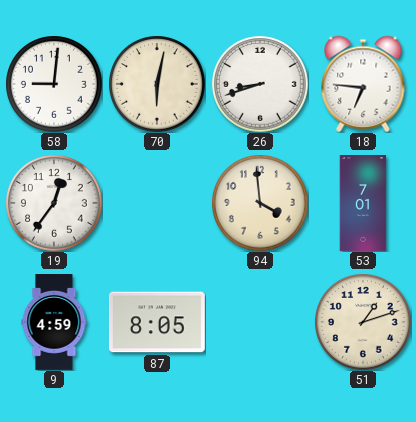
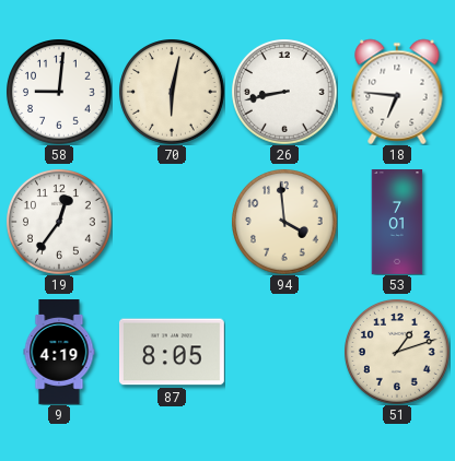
26: 8:42 -> 8:43
9: 4:59 -> 4:19
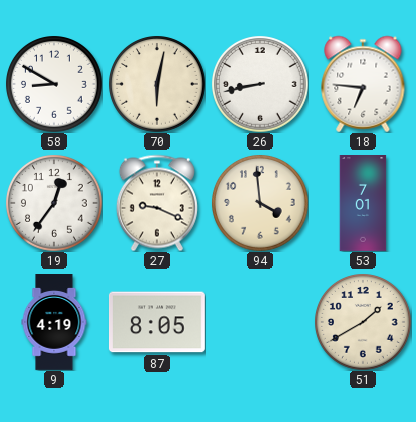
58: 9:01 -> 8:50
27: none -> 9:19
51: 1:12 -> 1:40
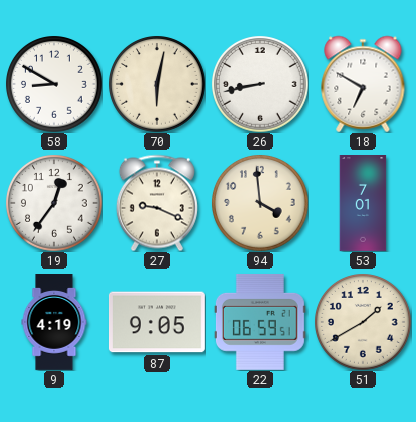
18: 6:46 -> 6:50
87: 8:05 -> 9:05
22: none -> 06:59
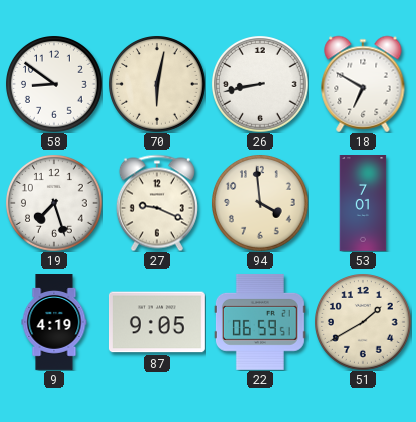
58: 8:50 -> 8:51
19: 12:36 -> 7:27
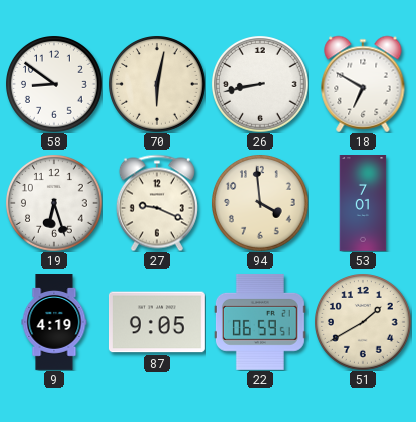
19: 7:27 -> 6:27
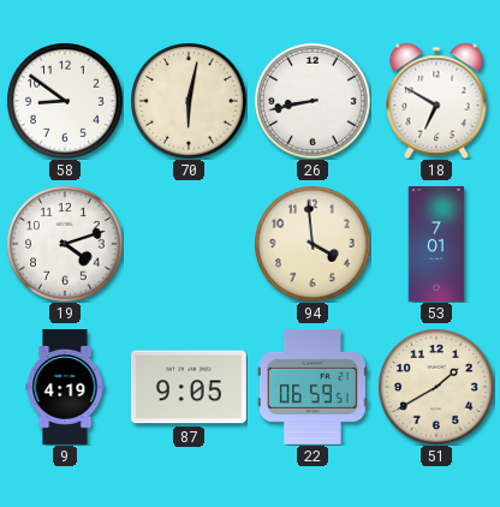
19: 6:27 -> 4:12
27: 9:19 -> none
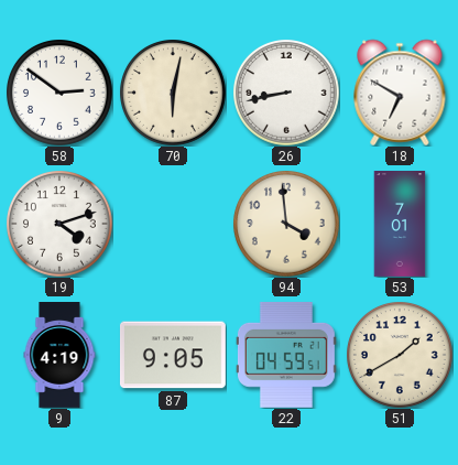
58: 8:51 -> 2:51
22: 06:59 -> 04:59
